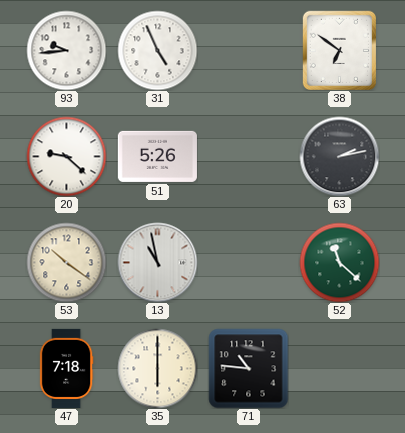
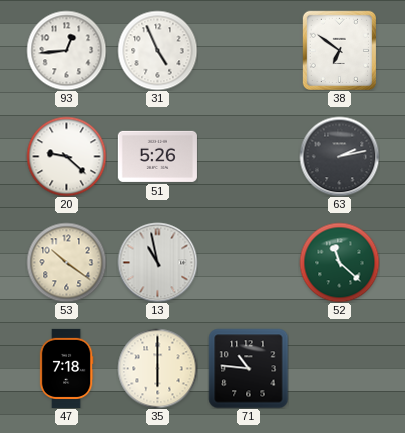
93: 9:44 -> 12:44
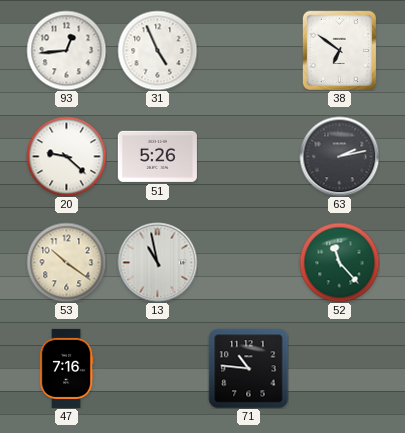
52: 11:22 -> 11:23
47: 7:18 -> 7:16
35: 6:00 -> none
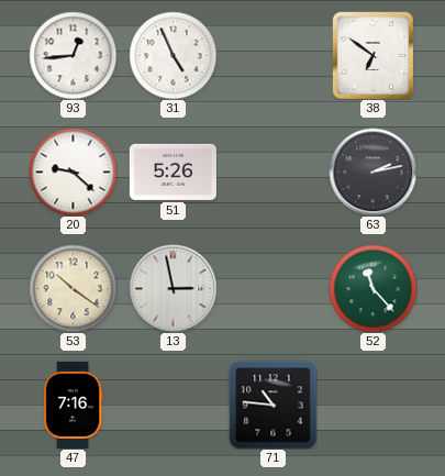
13: 10:58 -> 2:58
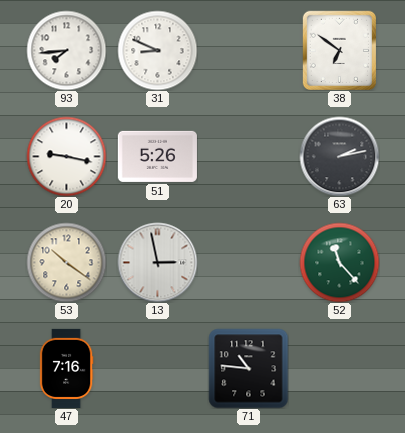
93: 12:44 -> 7:44
31: 4:56 -> 8:49
20: 9:22 -> 9:17
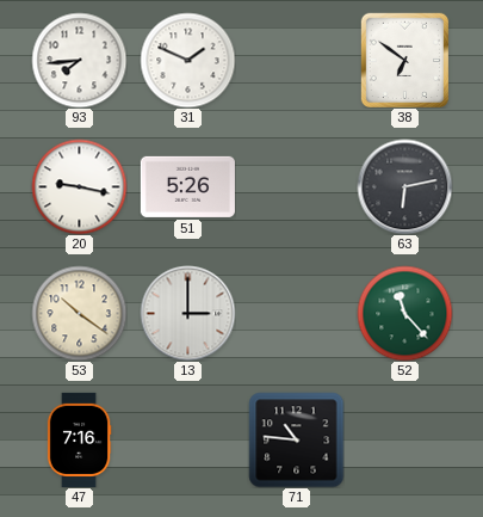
31: 8:49 -> 1:49
63: 2:13 -> 6:13
13: 2:58 -> 3:00
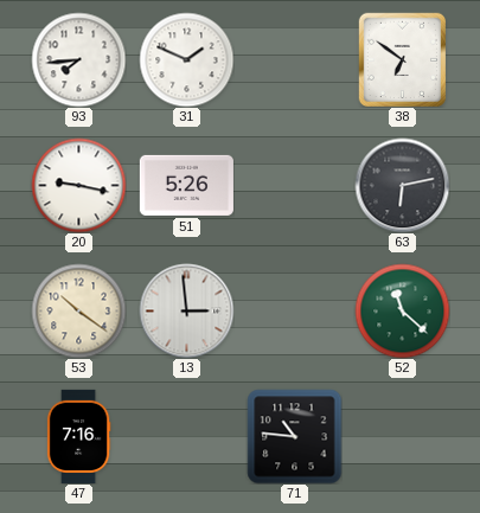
13: 3:00 -> 2:59
52: 11:23 -> 11:22
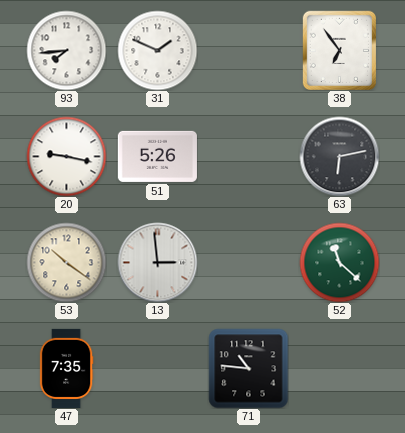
38: 6:51 -> 6:54
47: 7:16 -> 7:35
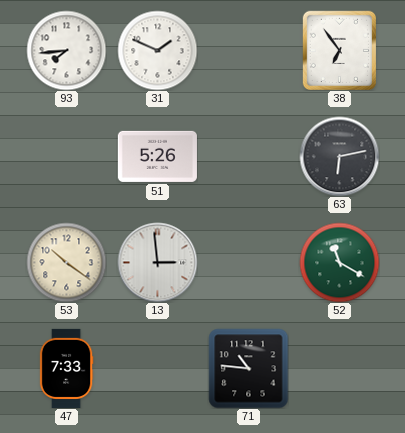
20: 9:17 -> none
52: 11:22 -> 11:20
47: 7:35 -> 7:33
